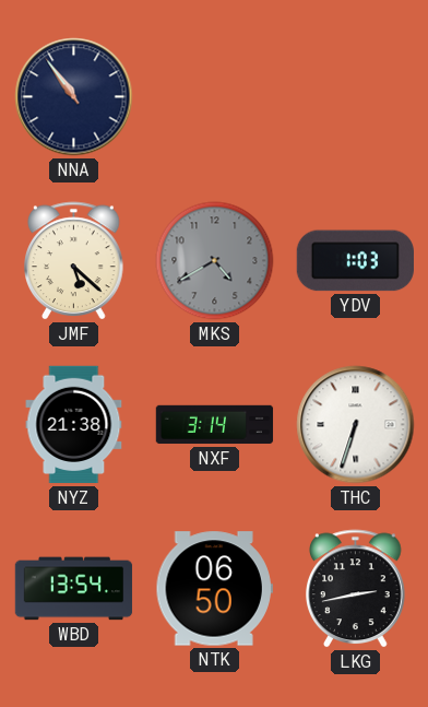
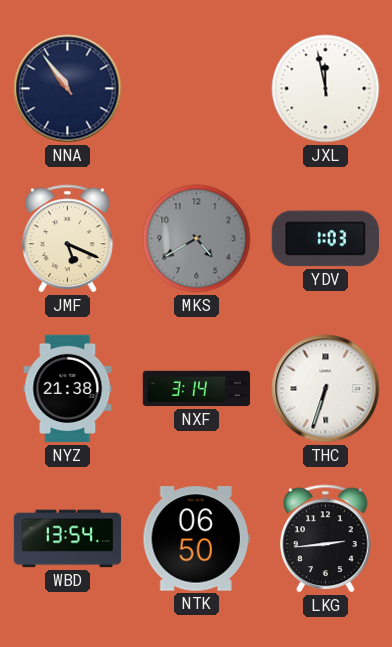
JXL: none -> 11:58
JMF: 5:22 -> 5:19
LKG: 2:43 -> 2:44
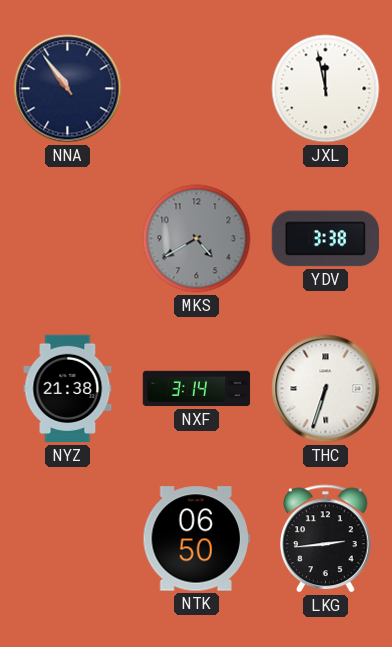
JMF: 5:19 -> none
YDV: 1:03 -> 3:38
WBD: 13:54 -> none
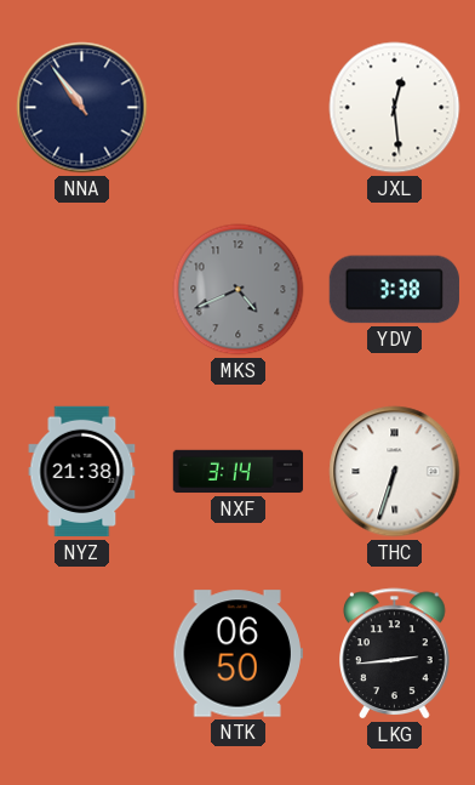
JXL: 11:58 -> 12:29
MKS: 4:40 -> 4:41
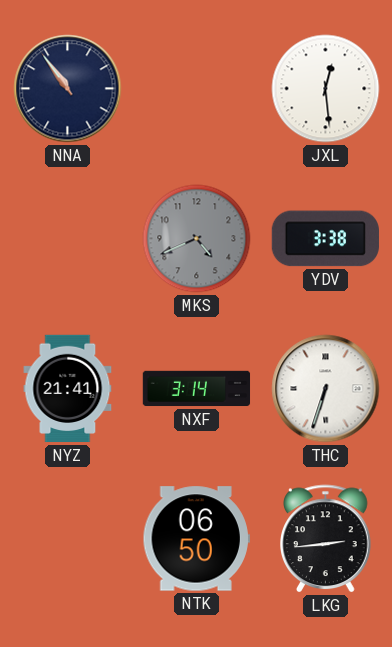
NYZ: 21:38 -> 21:41
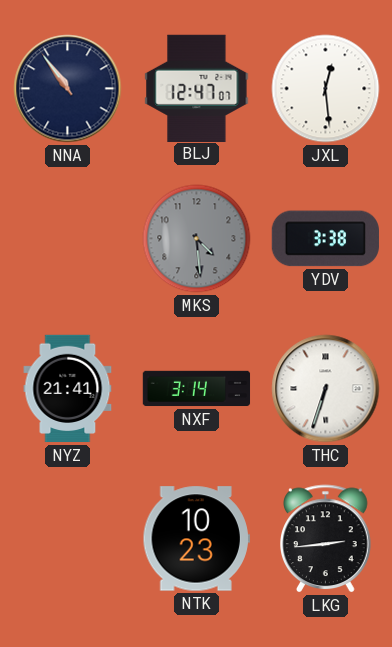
BLJ: none -> 12:47
MKS: 4:41 -> 4:29
NTK: 06:50 -> 10:23
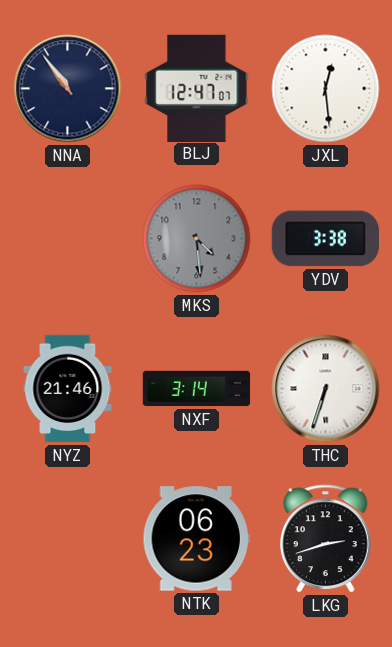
NYZ: 21:41 -> 21:46
NTK: 10:23 -> 06:23
LKG: 2:44 -> 2:42
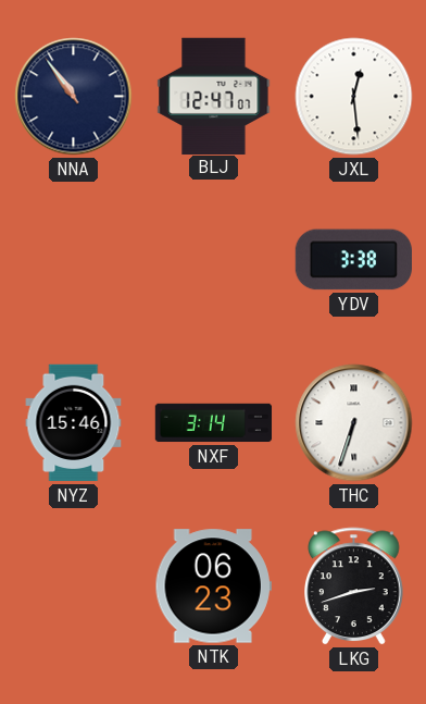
MKS: 4:29 -> none
NYZ: 21:46 -> 15:46
